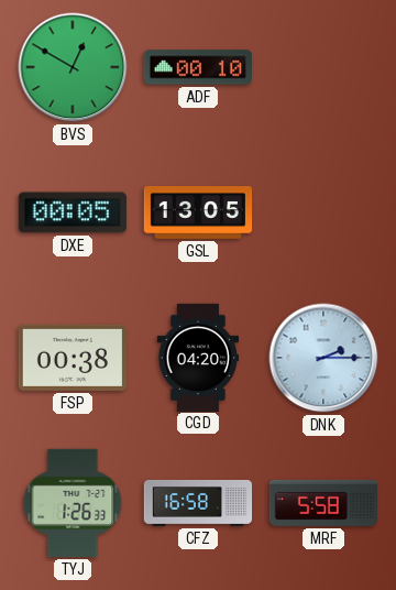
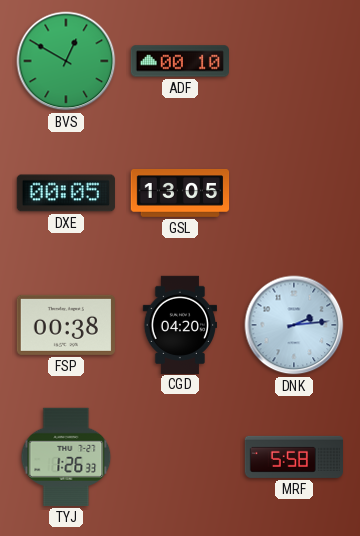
DNK: 2:15 -> 2:14
CFZ: 16:58 -> none
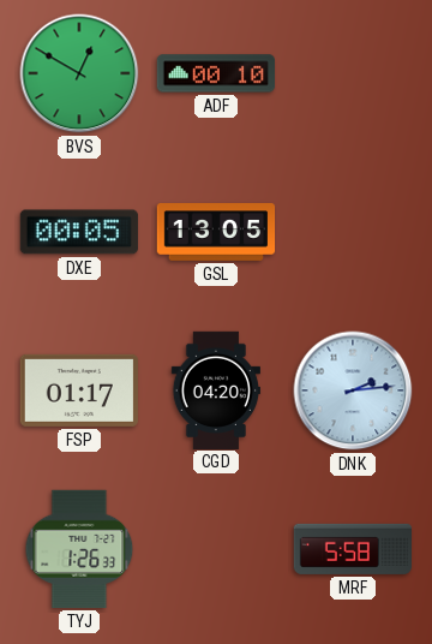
FSP: 00:38 -> 01:17
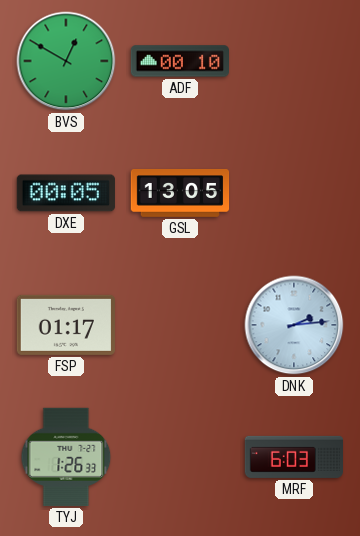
CGD: 04:20 -> none
MRF: 5:58 -> 6:03
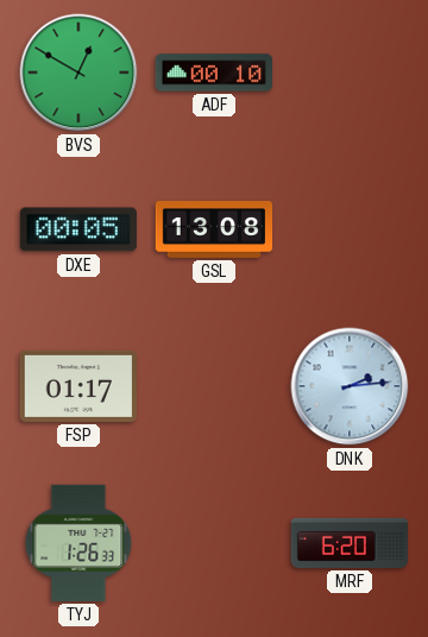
GSL: 13:05 -> 13:08
MRF: 6:03 -> 6:20
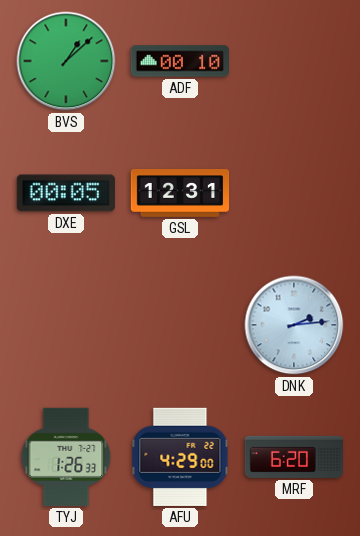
BVS: 12:50 -> 1:08
GSL: 13:08 -> 12:31
FSP: 01:17 -> none
AFU: none -> 4:29
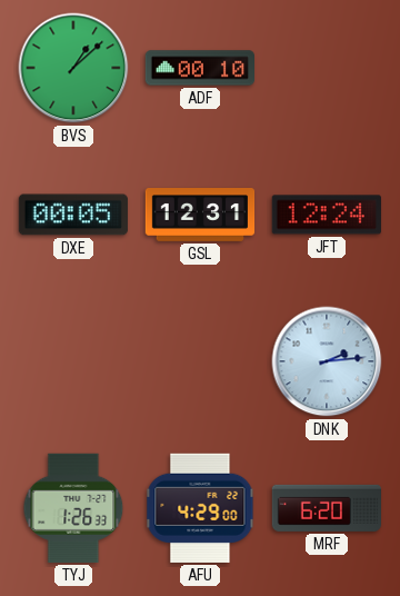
JFT: none -> 12:24
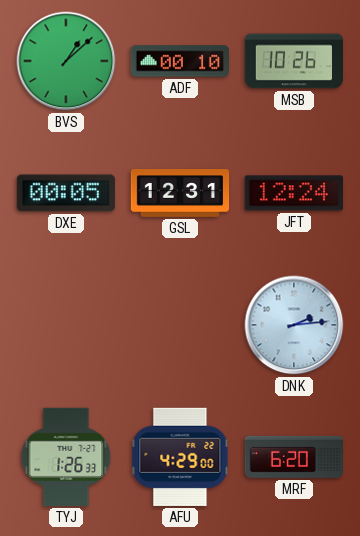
MSB: none -> 10:26
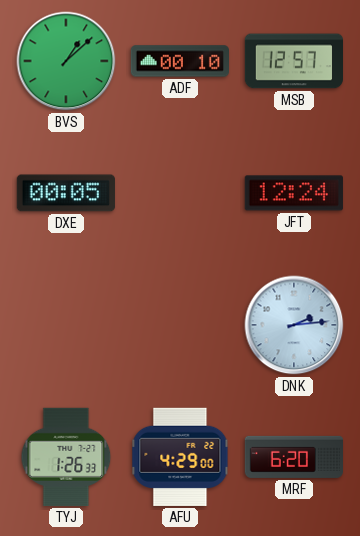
MSB: 10:26 -> 12:57
GSL: 12:31 -> none
